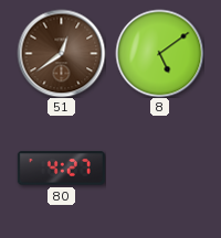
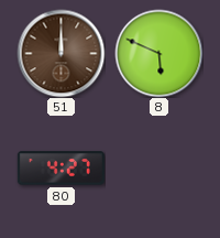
51: 12:39 -> 12:00
8: 5:09 -> 5:49
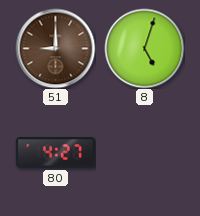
51: 12:00 -> 9:00
8: 5:49 -> 5:03
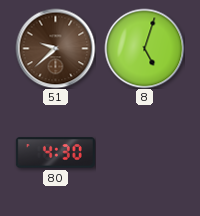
51: 9:00 -> 9:38
80: 4:27 -> 4:30
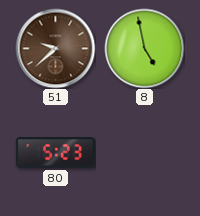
8: 5:03 -> 4:58
80: 4:30 -> 5:23
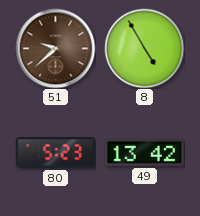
8: 4:58 -> 4:55
49: none -> 13:42
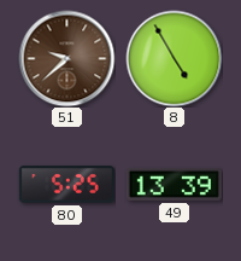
80: 5:23 -> 5:25
49: 13:42 -> 13:39
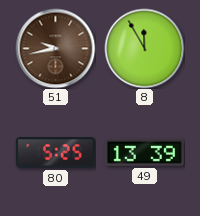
51: 9:38 -> 9:43
8: 4:55 -> 11:55
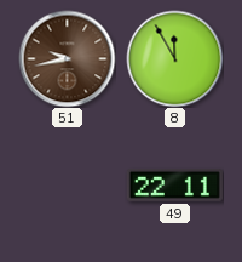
80: 5:25 -> none
49: 13:39 -> 22:11
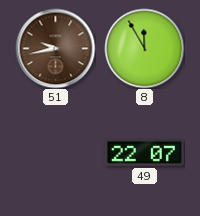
49: 22:11 -> 22:07
